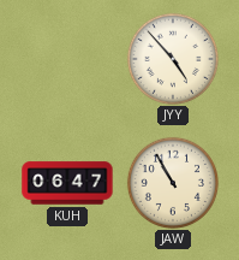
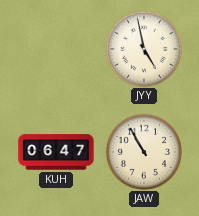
JYY: 4:53 -> 4:58
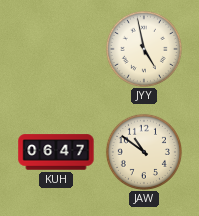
JAW: 10:55 -> 10:51
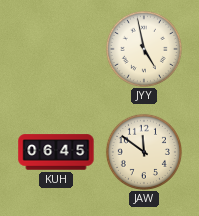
KUH: 06:47 -> 06:45
JAW: 10:51 -> 11:51
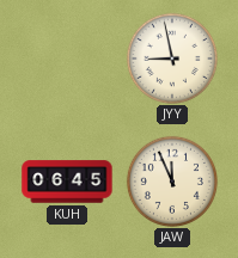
JYY: 4:58 -> 8:58
JAW: 11:51 -> 11:56
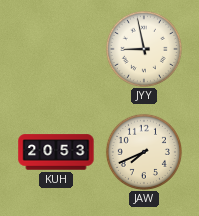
KUH: 06:45 -> 20:53
JAW: 11:56 -> 7:41
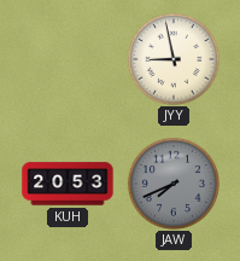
JAW dial: cream -> grey
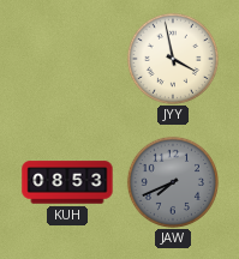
JYY: 8:58 -> 3:58
KUH: 20:53 -> 08:53
